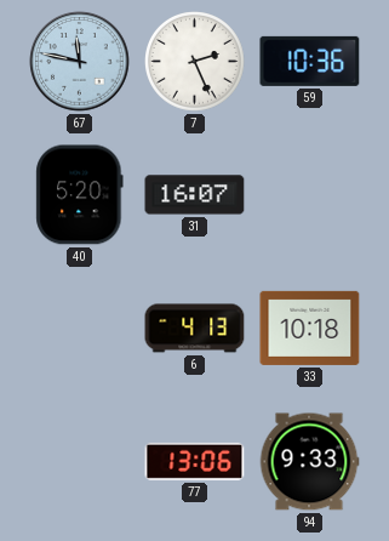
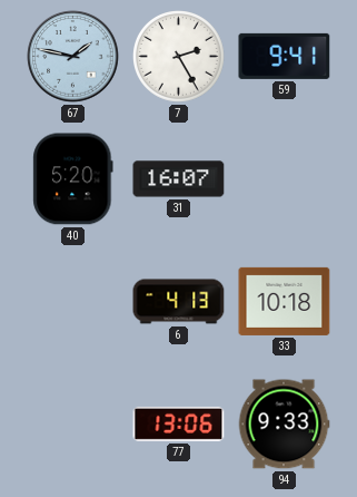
67: 11:47 -> 1:47
7: 2:26 -> 2:25
59: 10:36 -> 9:41
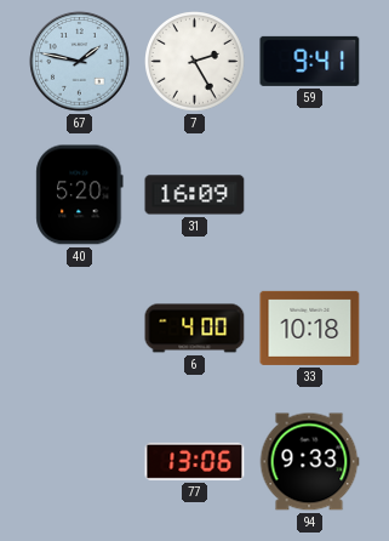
31: 16:07 -> 16:09
6: 4:13 -> 4:00
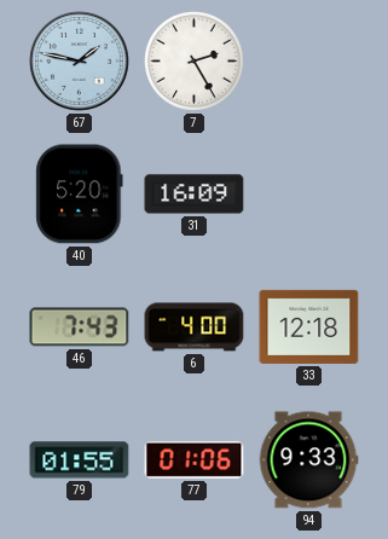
59: 9:41 -> none
46: none -> 7:43
33: 10:18 -> 12:18
79: none -> 01:55
77: 13:06 -> 01:06
